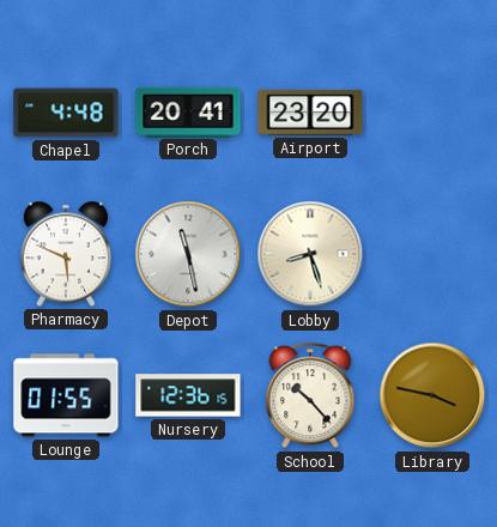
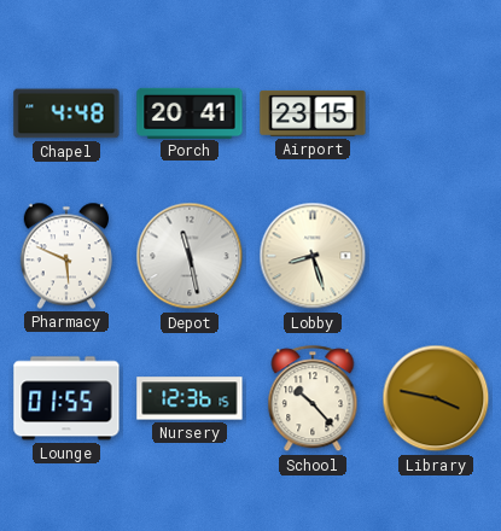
Airport: 23:20 -> 23:15
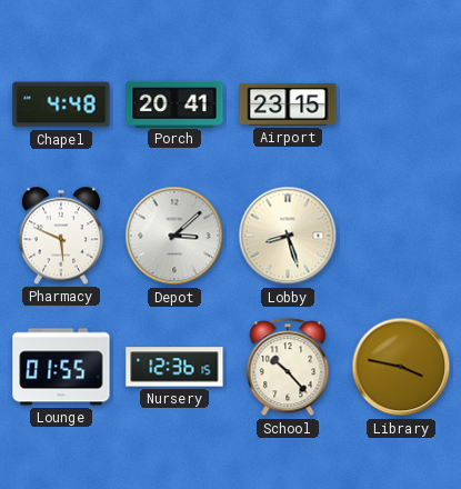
Depot: 11:28 -> 3:08
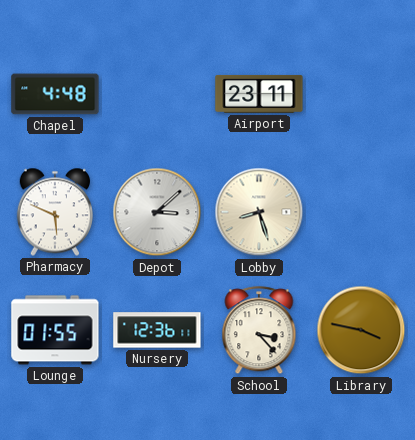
Porch: 20:41 -> none
Airport: 23:15 -> 23:11
Nursery: 12:36:15 -> 12:36:11
School: 10:23 -> 3:23
